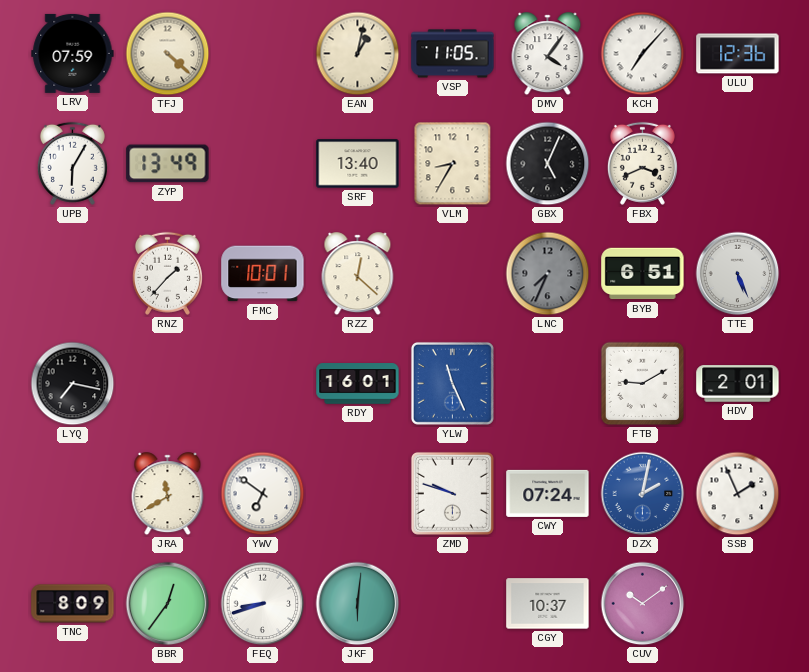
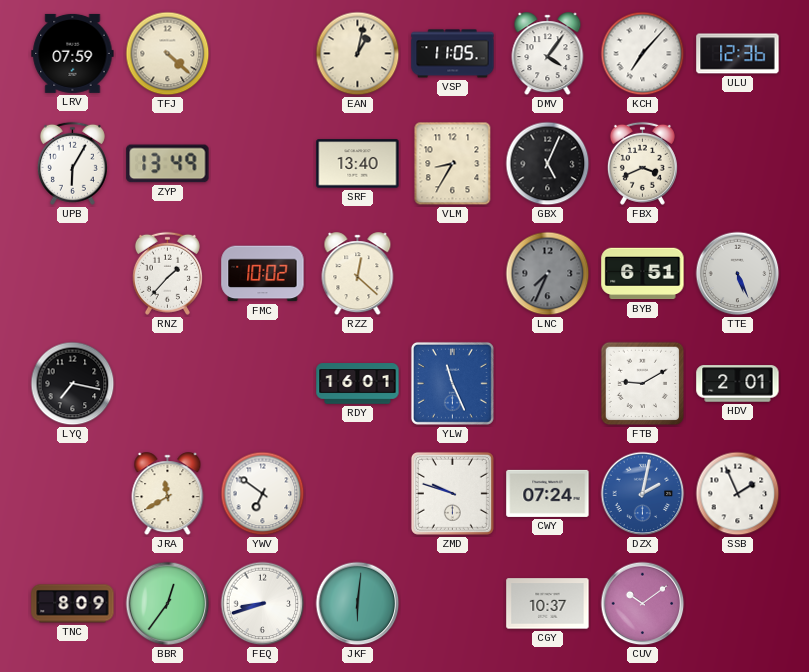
FMC: 10:01 -> 10:02
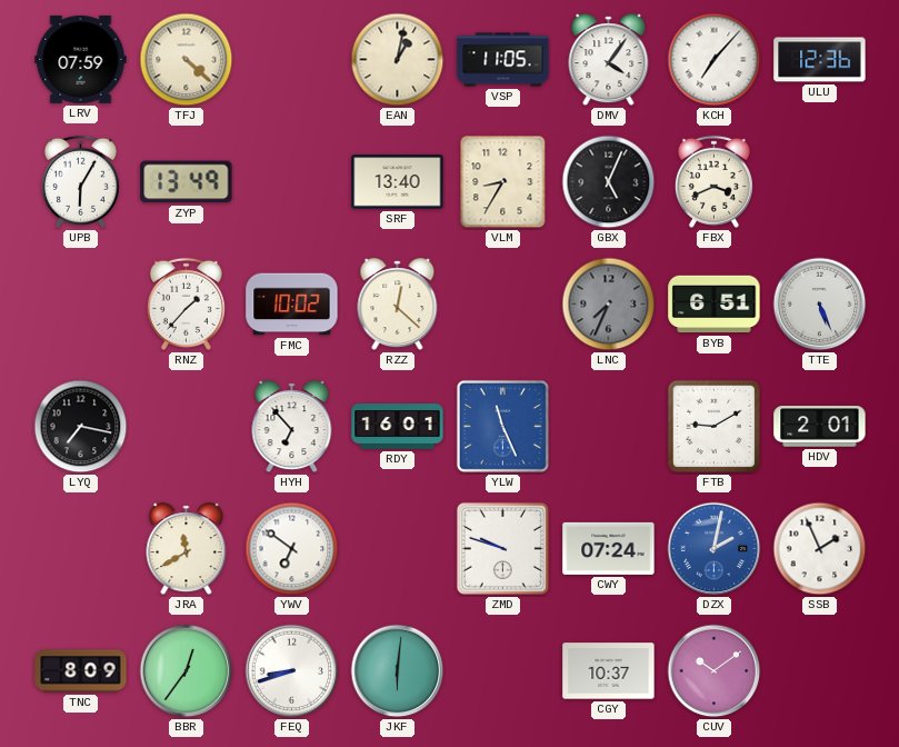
HYH: none -> 6:53
